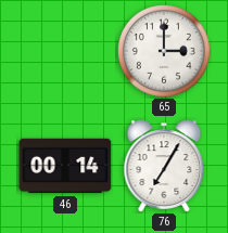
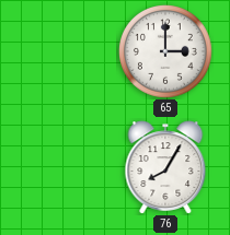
46: 00:14 -> none
76: 7:05 -> 8:05
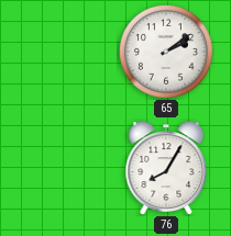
65: 3:00 -> 2:09
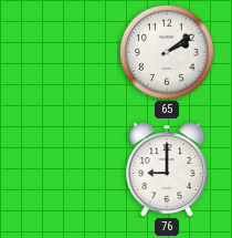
76: 8:05 -> 9:00
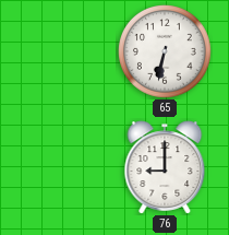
65: 2:09 -> 6:32
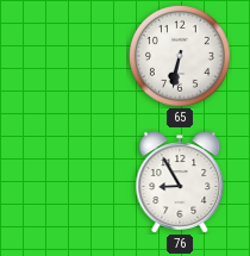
76: 9:00 -> 8:55
